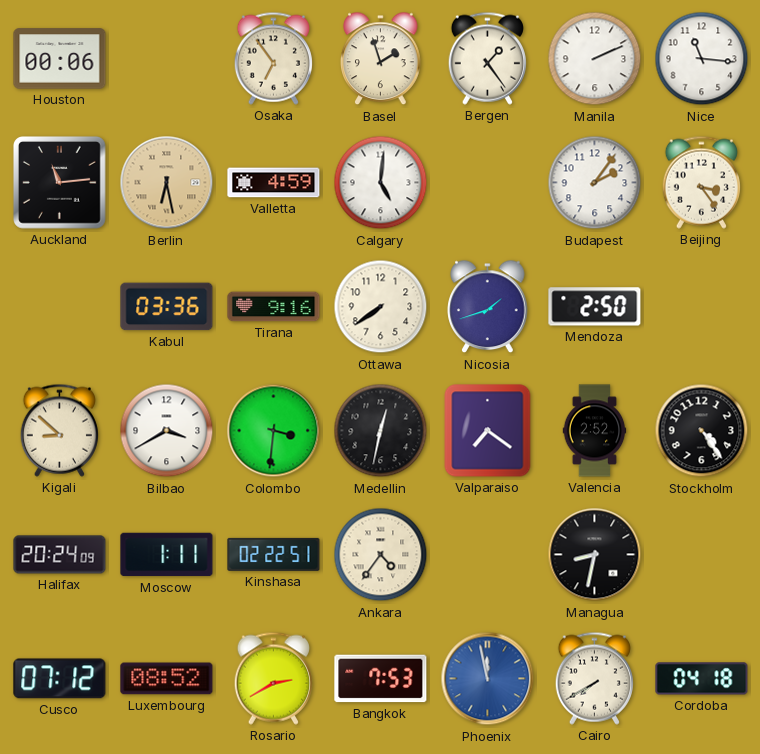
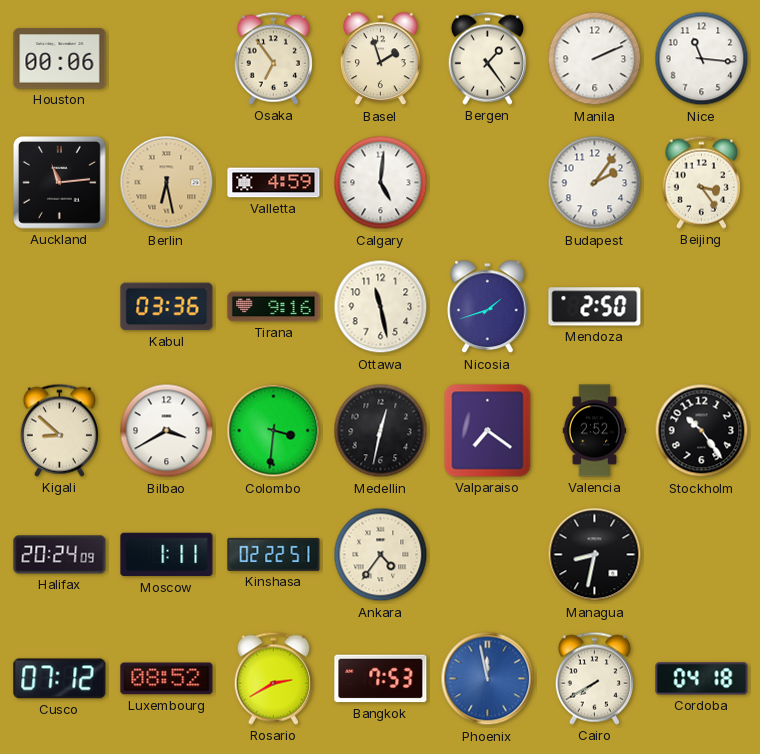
Ottawa: 7:39 -> 11:28
Stockholm: 4:24 -> 10:24
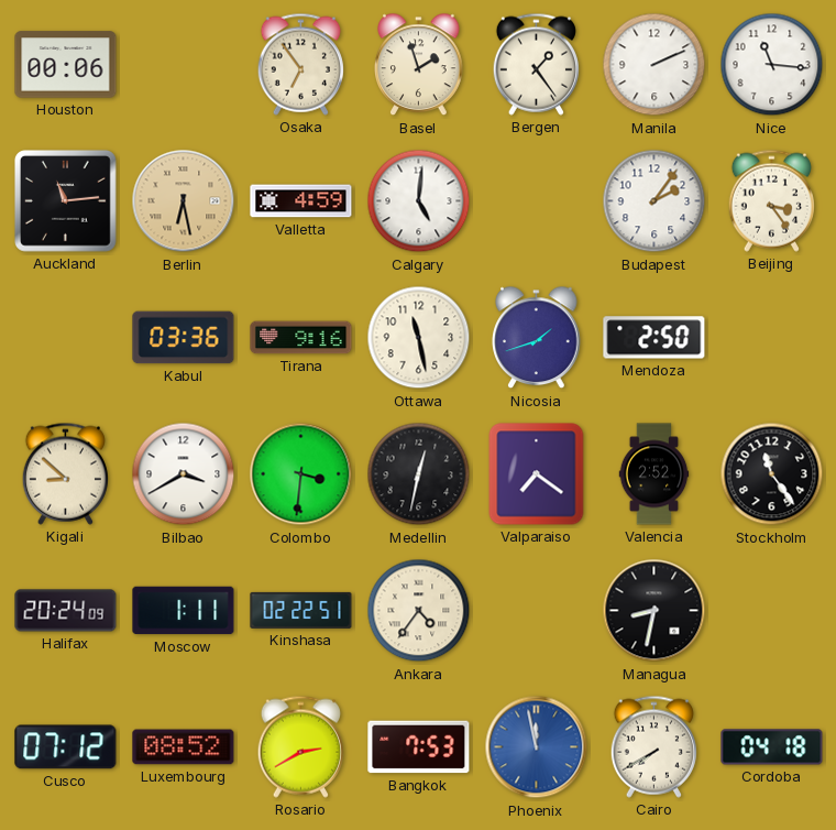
Stockholm: 10:24 -> 11:24
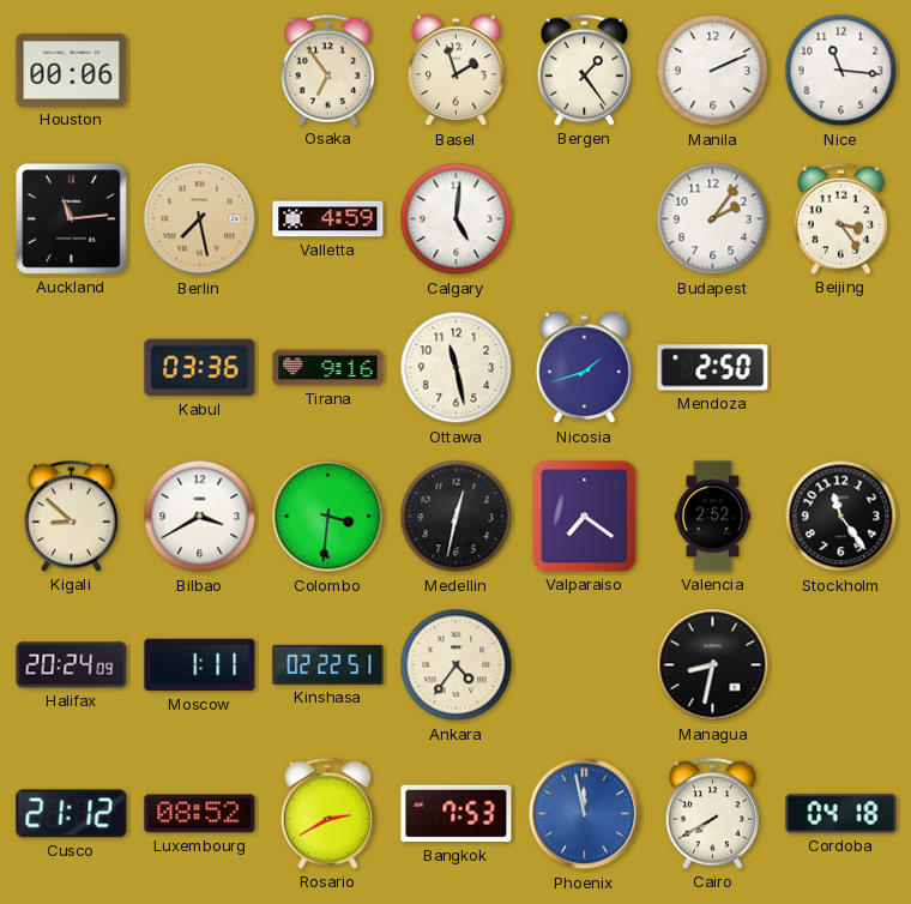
Berlin: 6:28 -> 7:28
Cusco: 07:12 -> 21:12
